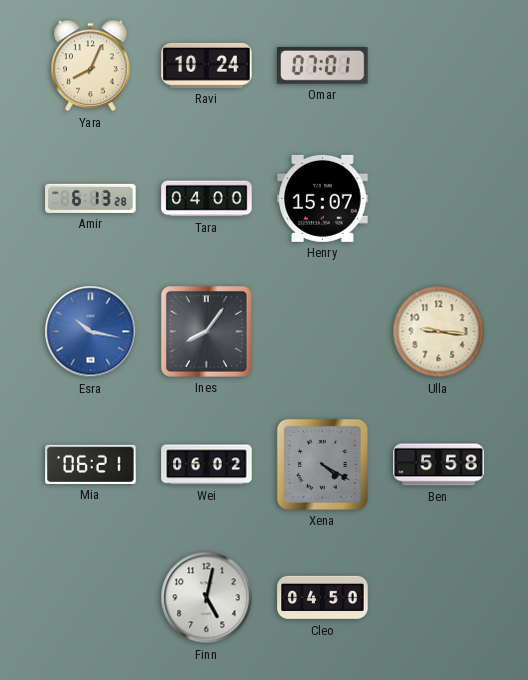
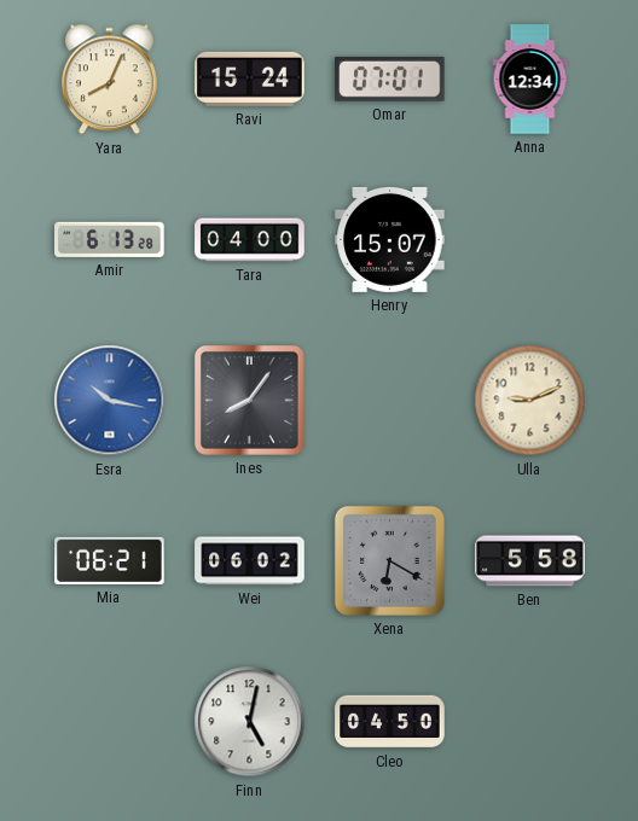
Ravi: 10:24 -> 15:24
Anna: none -> 12:34
Ulla: 9:16 -> 9:11
Xena: 4:20 -> 6:20
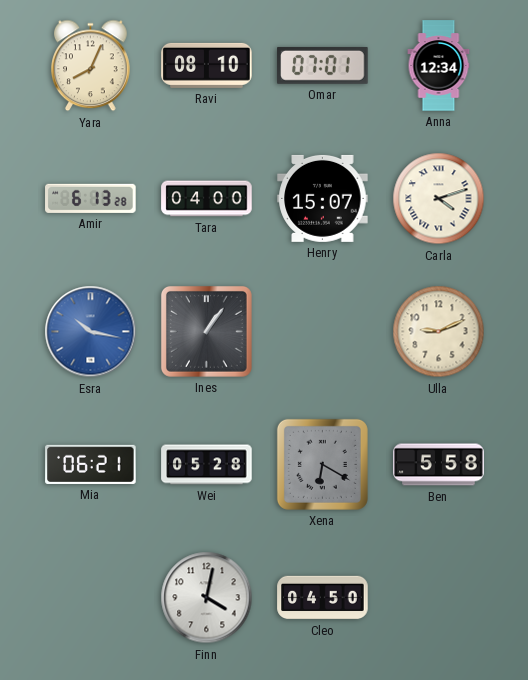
Ravi: 15:24 -> 08:10
Carla: none -> 4:12
Ines: 8:06 -> 1:06
Wei: 06:02 -> 05:28
Finn: 5:02 -> 4:02
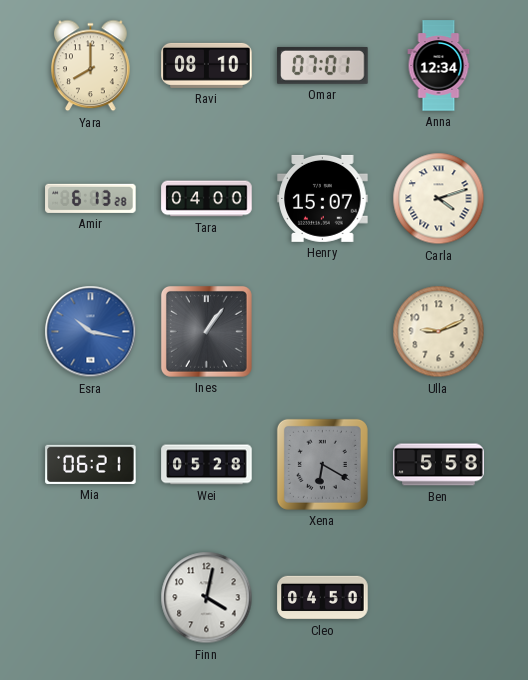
Yara: 8:04 -> 8:00
